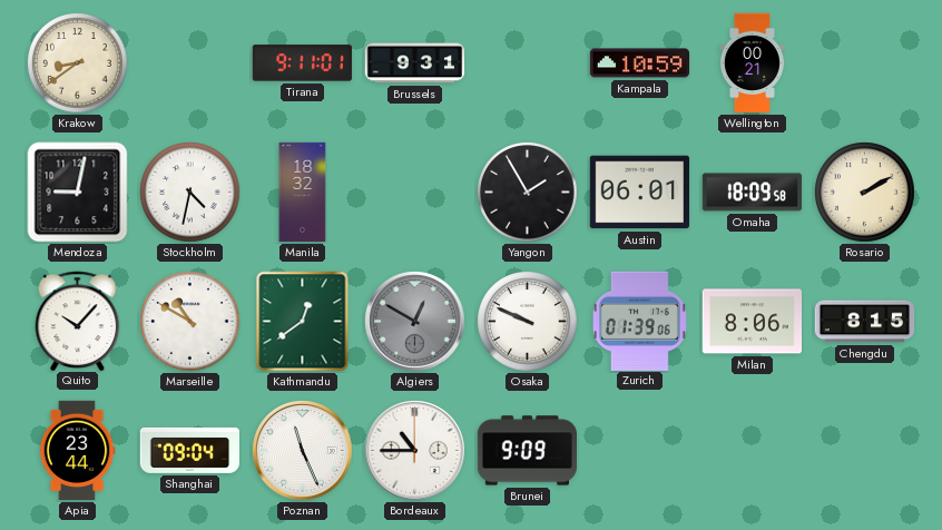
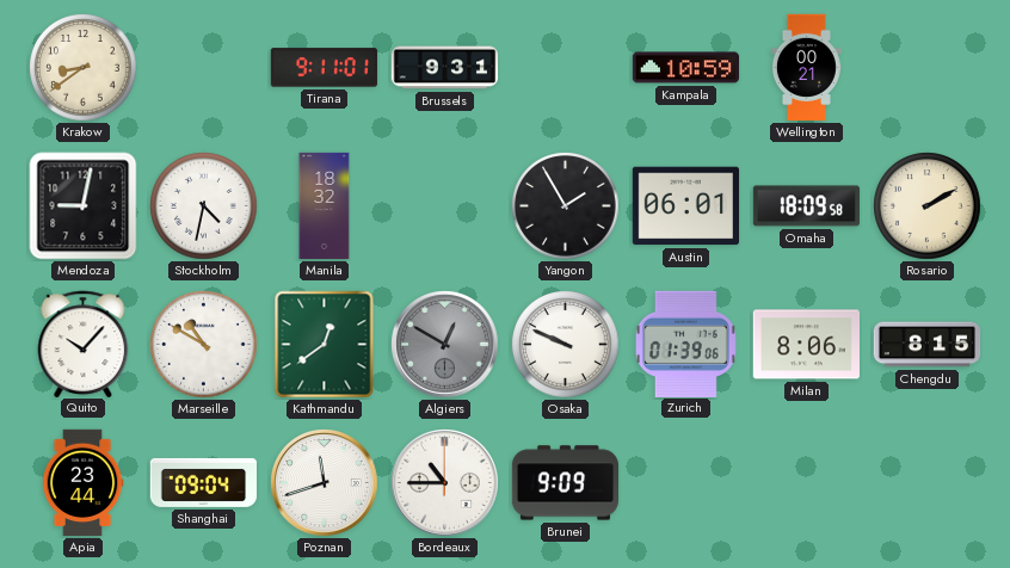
Poznan: 11:26 -> 11:42
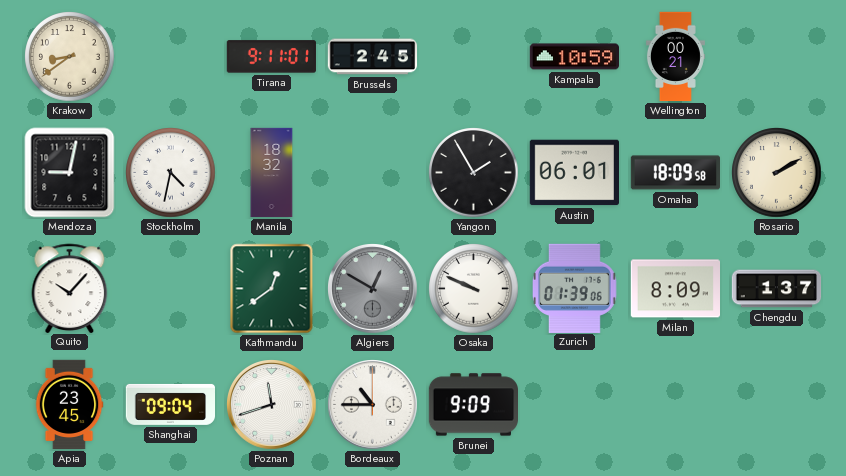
Brussels: 9:31 -> 2:45
Marseille: 10:50 -> none
Milan: 8:06 -> 8:09
Chengdu: 8:15 -> 1:37
Apia: 23:44 -> 23:45
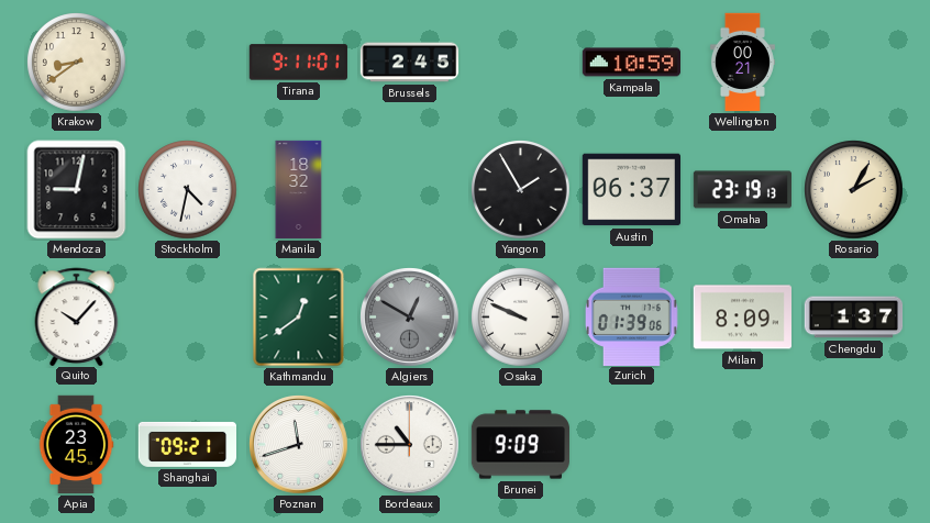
Austin: 06:01 -> 06:37
Omaha: 18:09 -> 23:19
Rosario: 2:10 -> 2:05
Shanghai: 09:04 -> 09:21
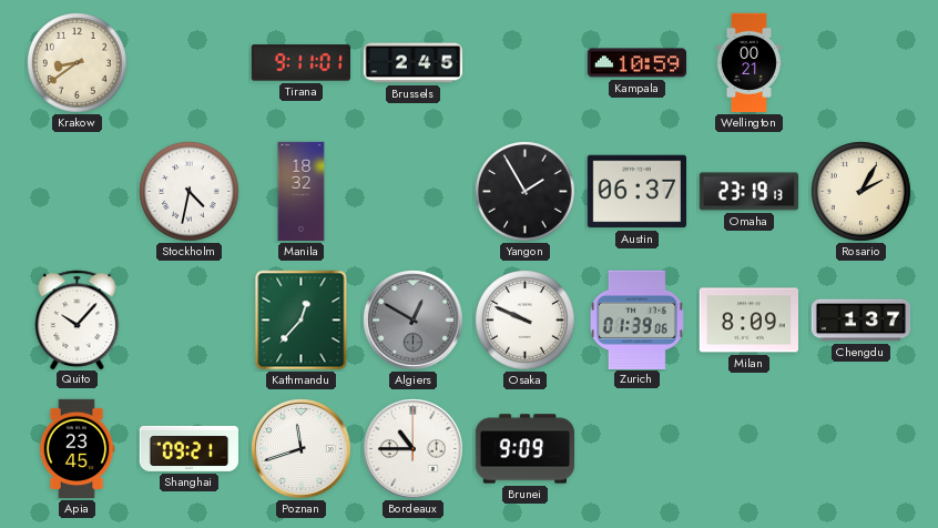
Mendoza: 9:02 -> none
Kathmandu: 12:39 -> 12:37
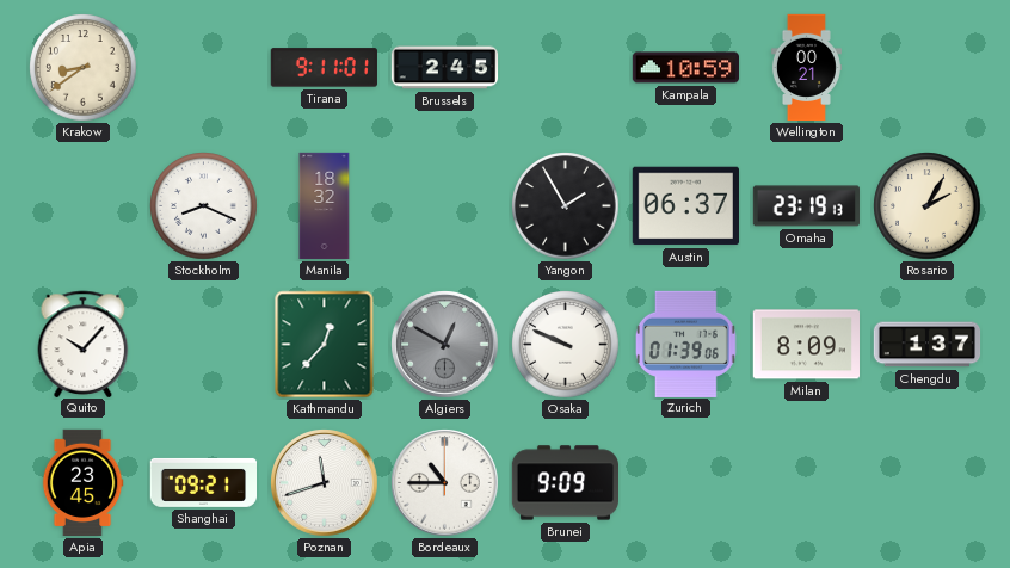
Stockholm: 4:32 -> 8:19
